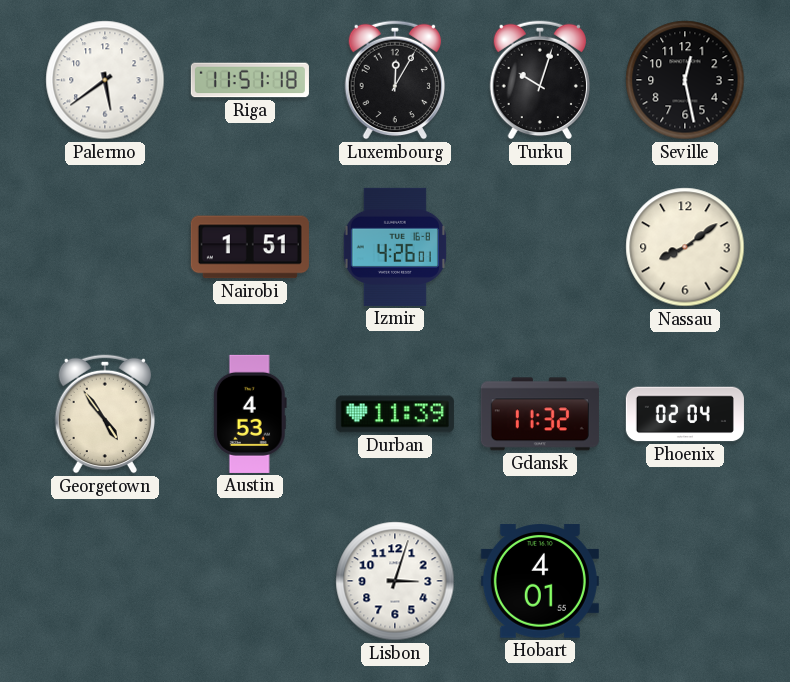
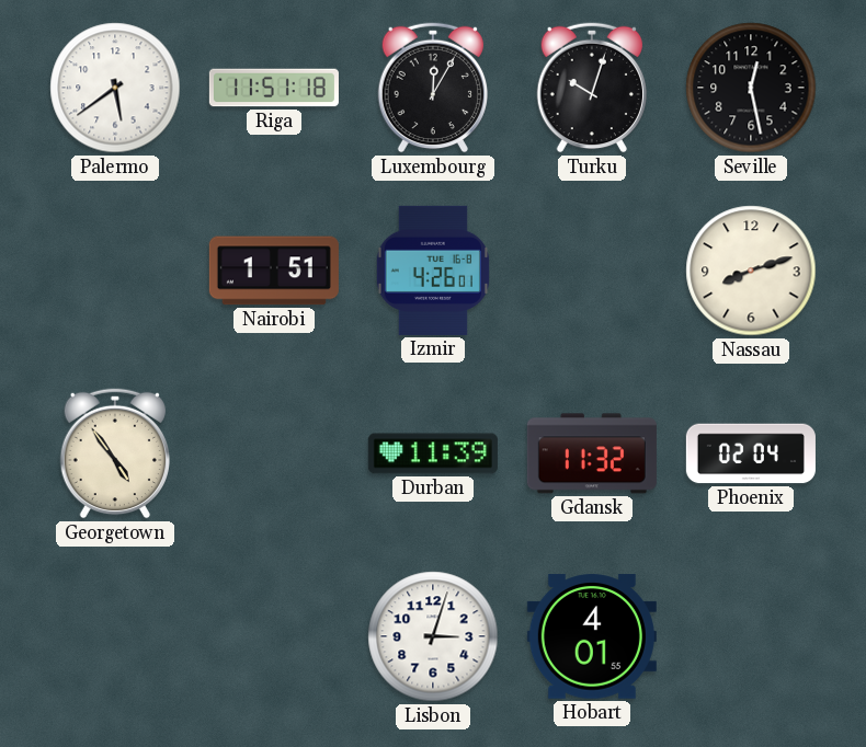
Nassau: 8:09 -> 8:12
Austin: 4:53 -> none
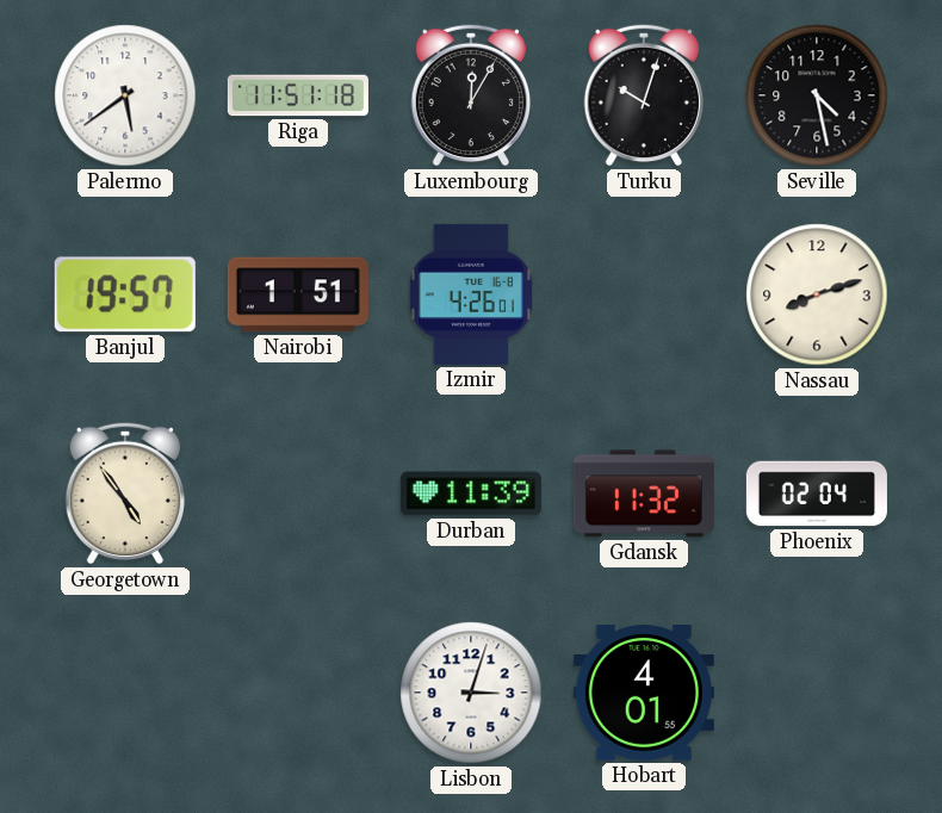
Seville: 12:28 -> 4:28
Banjul: none -> 19:57
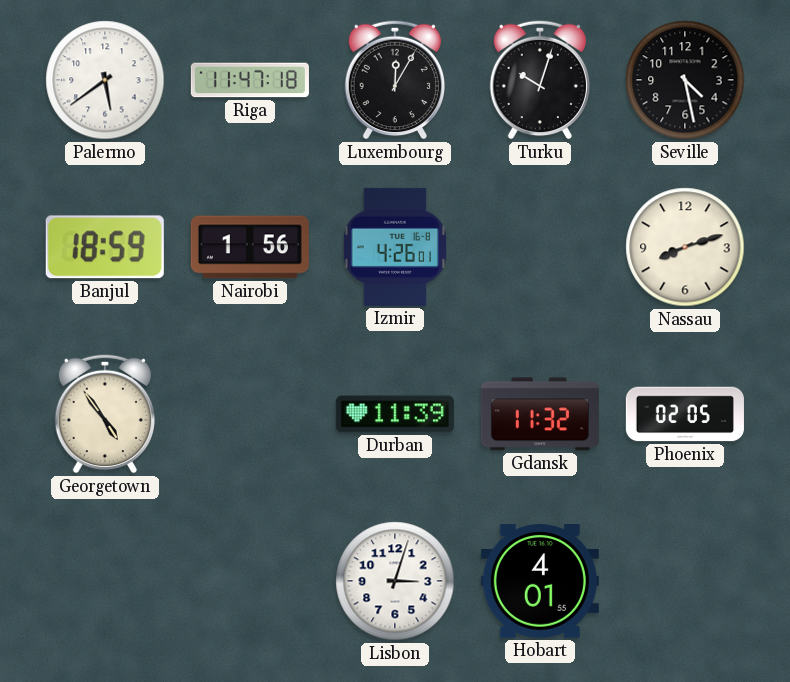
Riga: 11:51 -> 11:47
Banjul: 19:57 -> 18:59
Nairobi: 1:51 -> 1:56
Phoenix: 02:04 -> 02:05
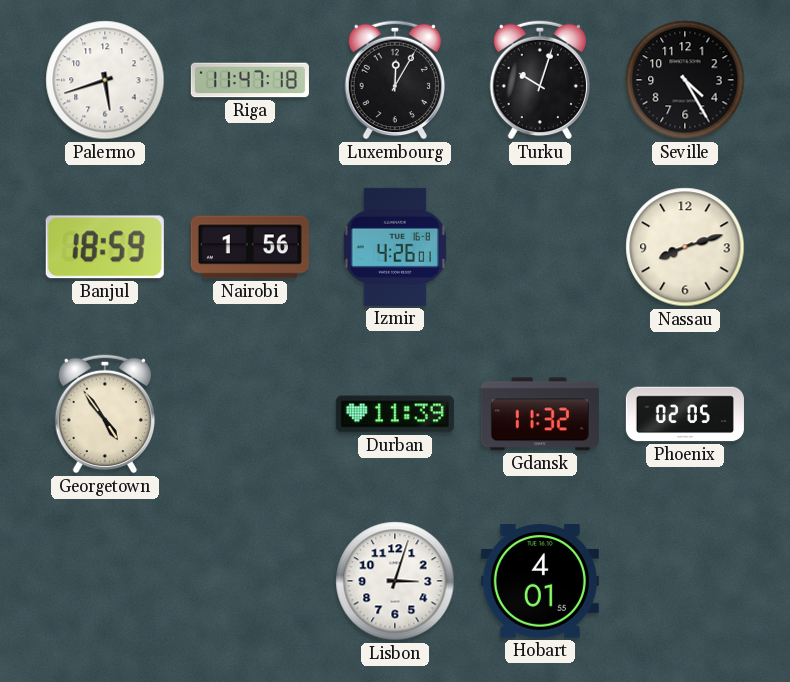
Palermo: 5:39 -> 5:42
Seville: 4:28 -> 4:25
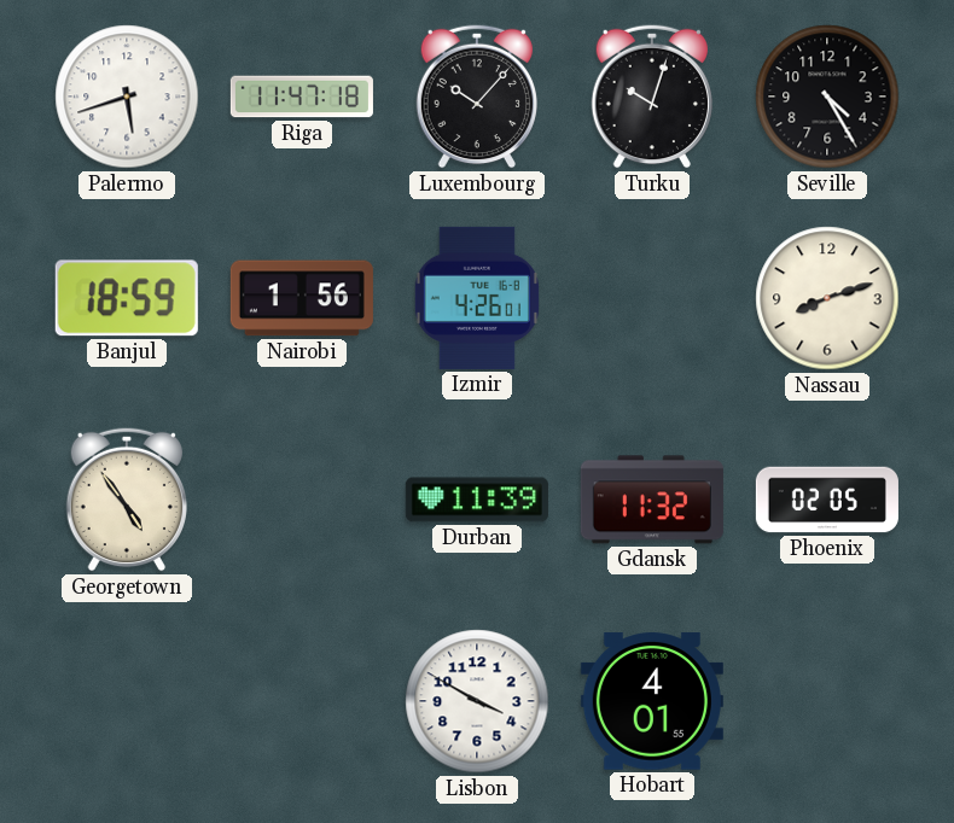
Luxembourg: 12:05 -> 10:07
Lisbon: 3:03 -> 3:50
